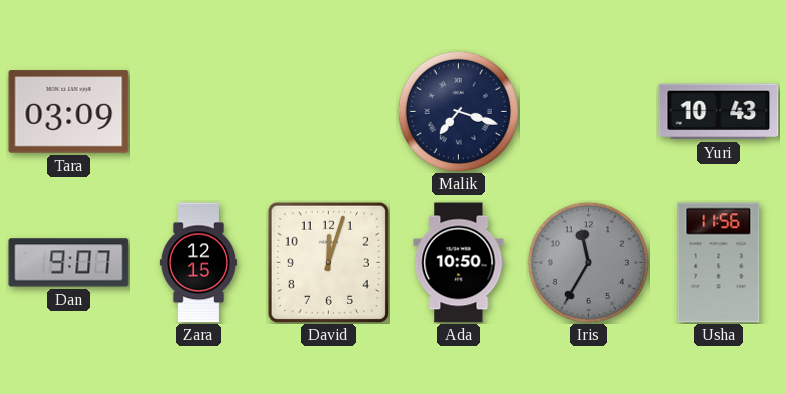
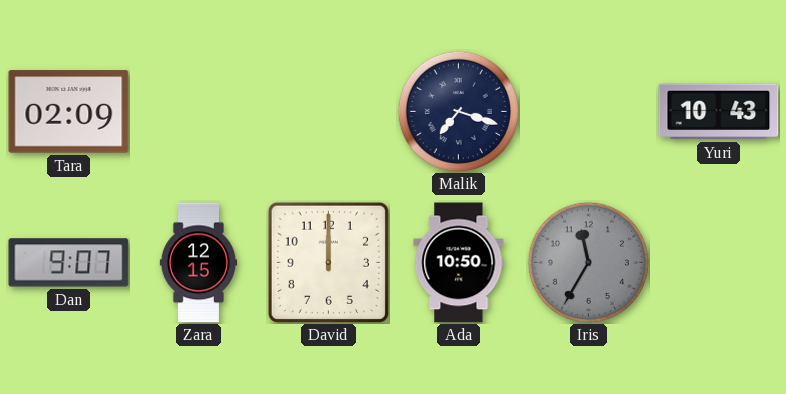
Tara: 03:09 -> 02:09
David: 12:03 -> 12:00
Usha: 11:56 -> none
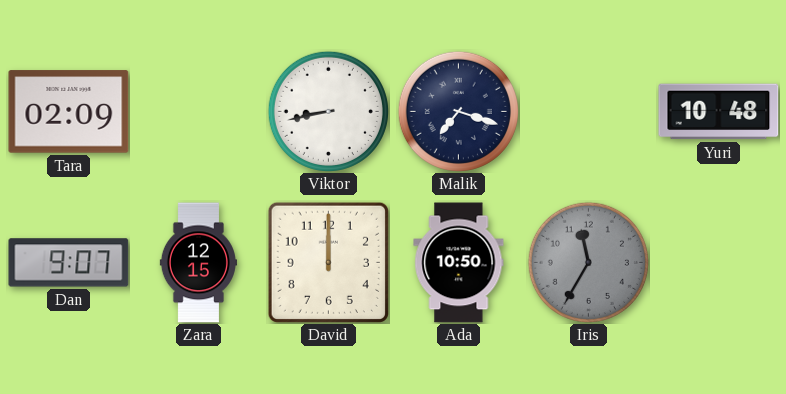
Viktor: none -> 8:43
Yuri: 10:43 -> 10:48
